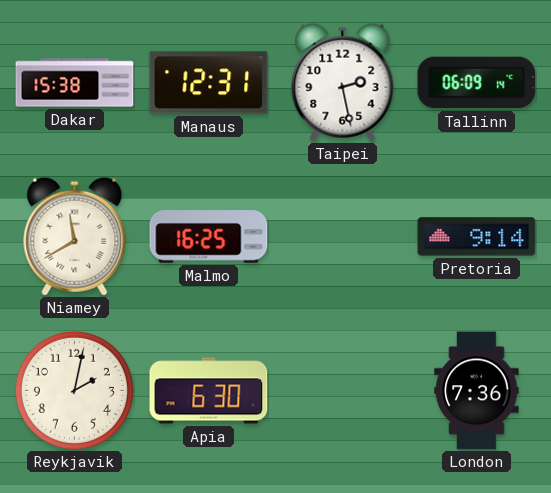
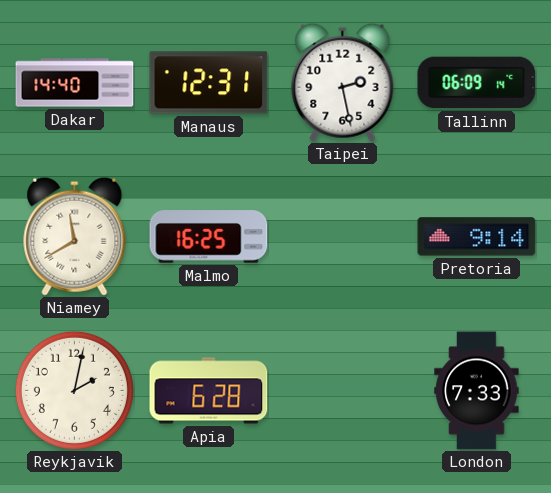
Dakar: 15:38 -> 14:40
Apia: 6:30 -> 6:28
London: 7:36 -> 7:33
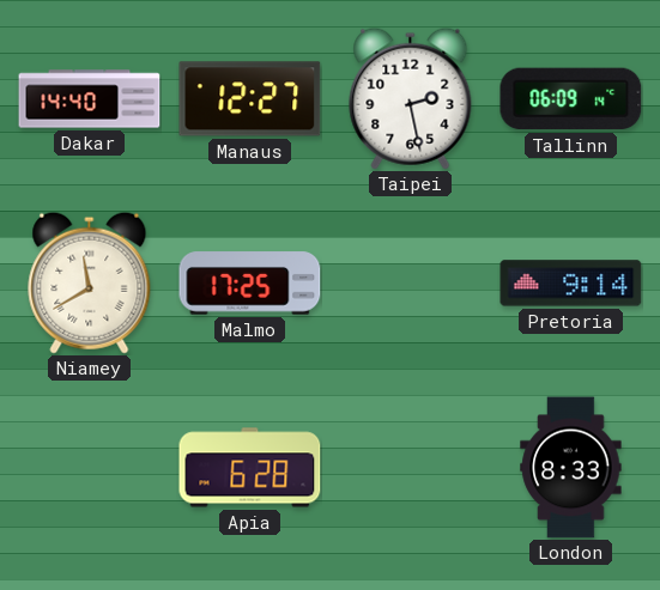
Manaus: 12:31 -> 12:27
Malmo: 16:25 -> 17:25
Reykjavik: 2:02 -> none
London: 7:33 -> 8:33
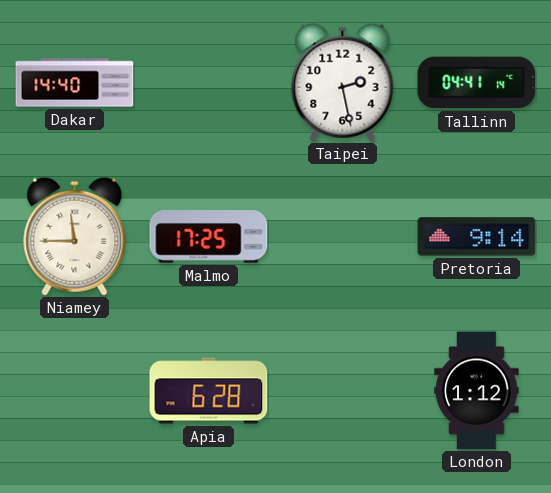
Manaus: 12:27 -> none
Tallinn: 06:09 -> 04:41
Niamey: 11:40 -> 11:45
London: 8:33 -> 1:12
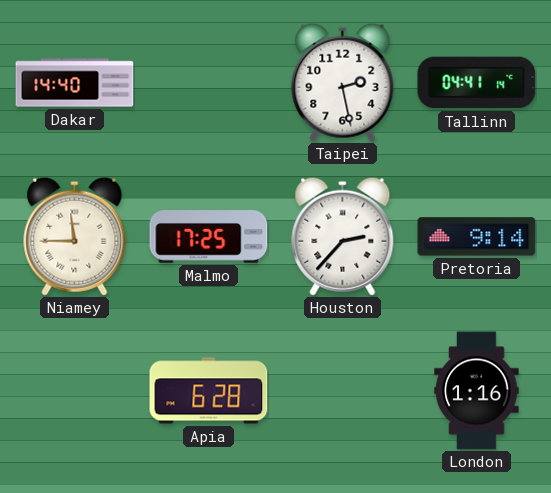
Houston: none -> 2:37
London: 1:12 -> 1:16
